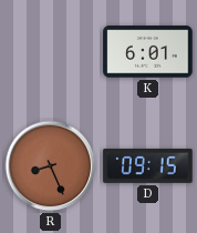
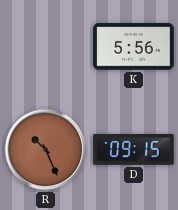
K: 6:01 -> 5:56
R: 8:26 -> 10:26
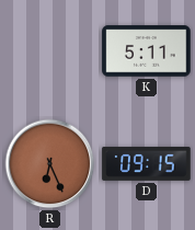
K: 5:56 -> 5:11
R: 10:26 -> 6:26
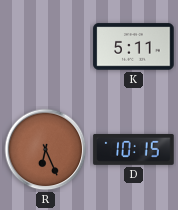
D: 09:15 -> 10:15
